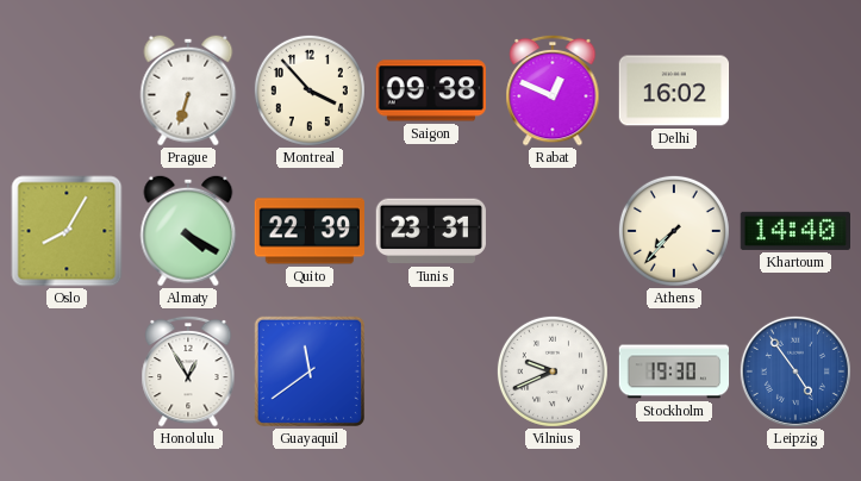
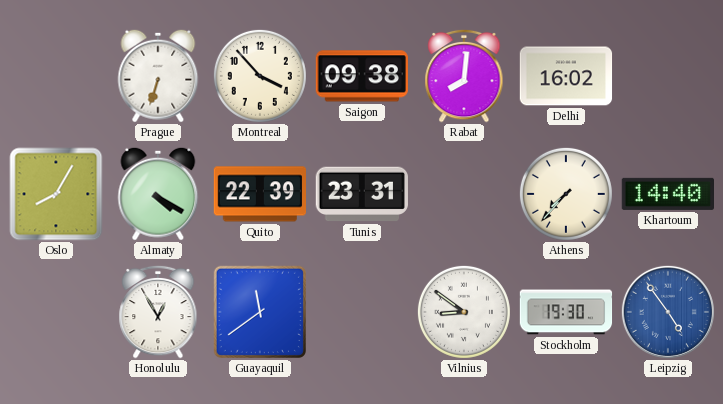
Rabat: 12:49 -> 8:01
Vilnius: 9:41 -> 8:51
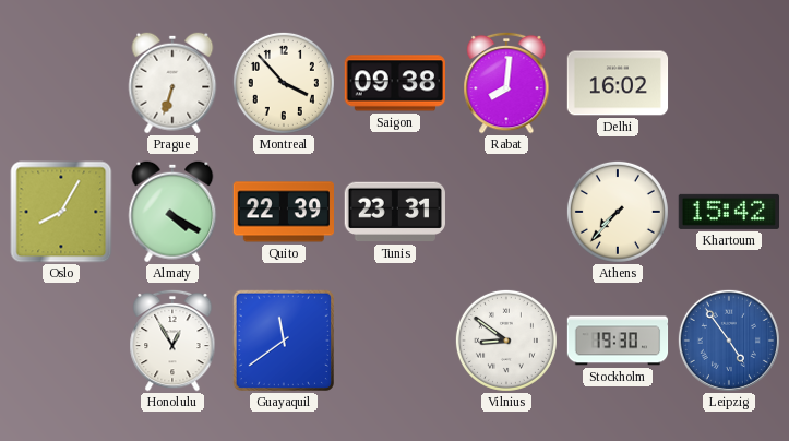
Khartoum: 14:40 -> 15:42
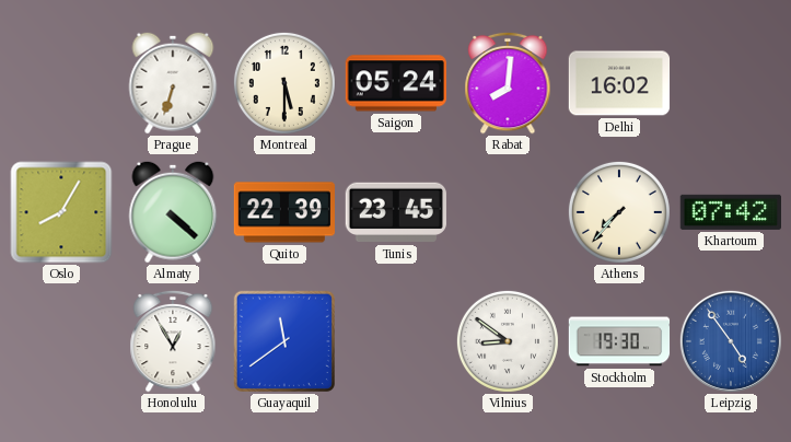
Montreal: 3:53 -> 5:30
Saigon: 09:38 -> 05:24
Almaty: 4:20 -> 4:22
Tunis: 23:31 -> 23:45
Khartoum: 15:42 -> 07:42
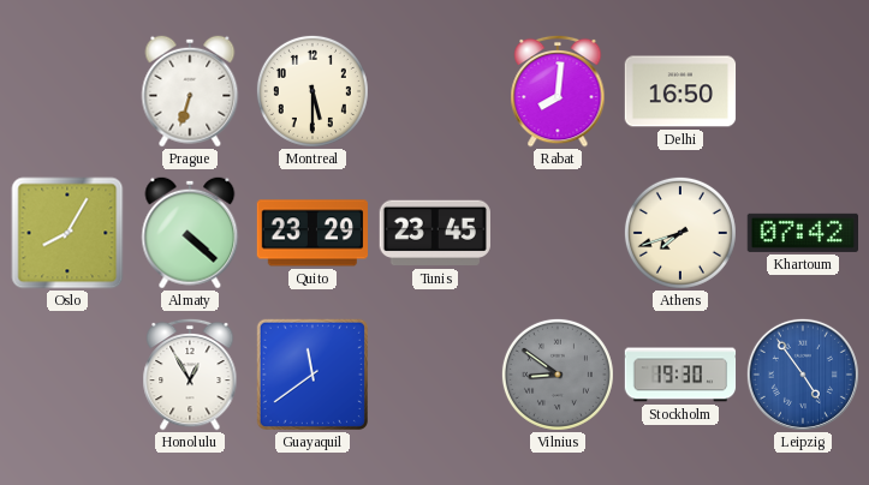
Saigon: 05:24 -> none
Delhi: 16:02 -> 16:50
Quito: 22:39 -> 23:29
Athens: 7:37 -> 7:42
Vilnius dial: white -> grey
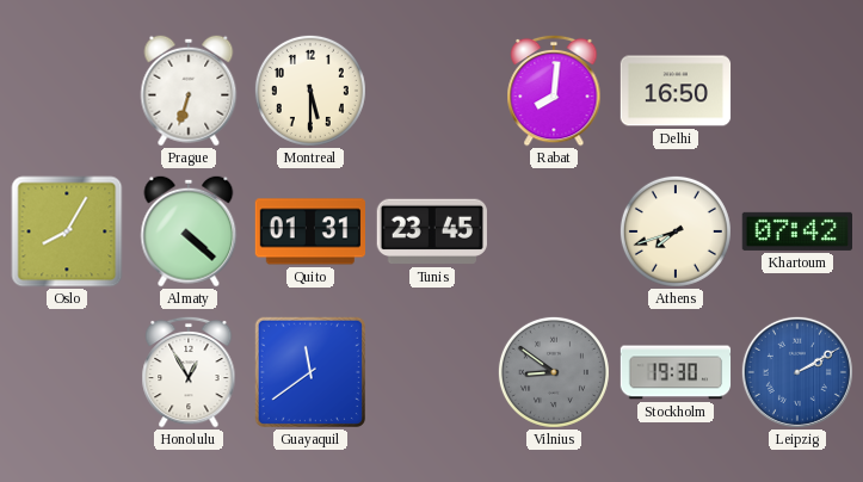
Quito: 23:29 -> 01:31
Leipzig: 4:54 -> 2:10
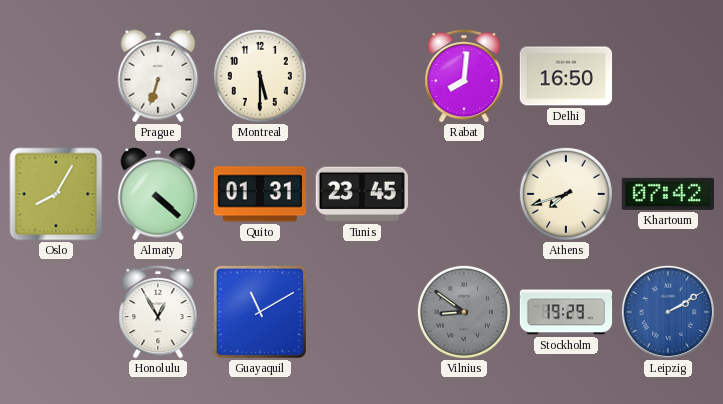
Guayaquil: 11:39 -> 11:10
Stockholm: 19:30 -> 19:29
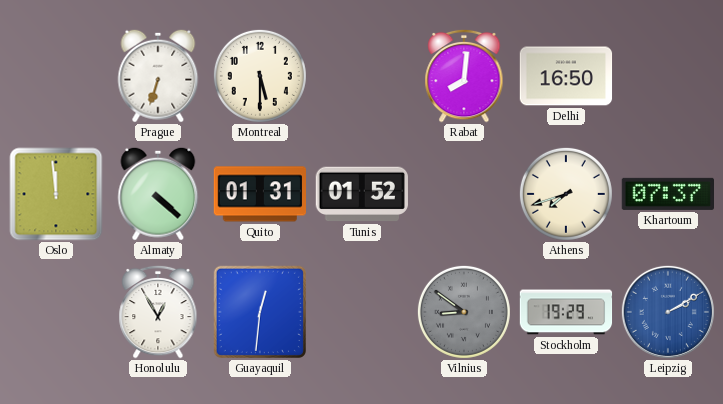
Oslo: 8:05 -> 11:59
Tunis: 23:45 -> 01:52
Khartoum: 07:42 -> 07:37
Guayaquil: 11:10 -> 12:31
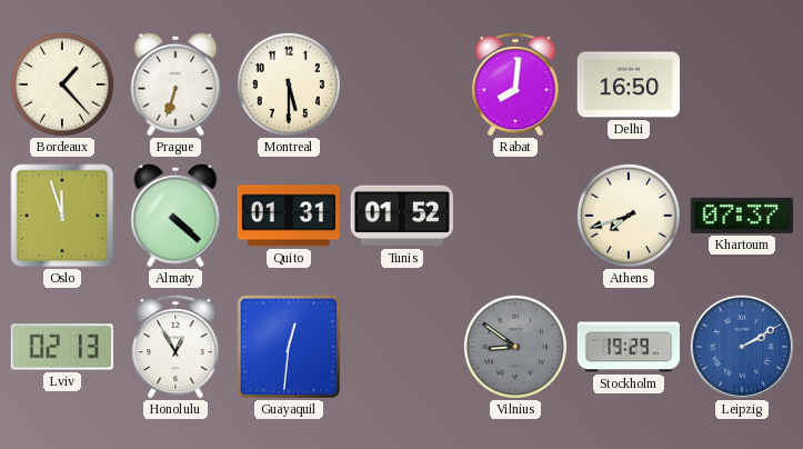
Bordeaux: none -> 1:23
Oslo: 11:59 -> 11:57
Lviv: none -> 02:13
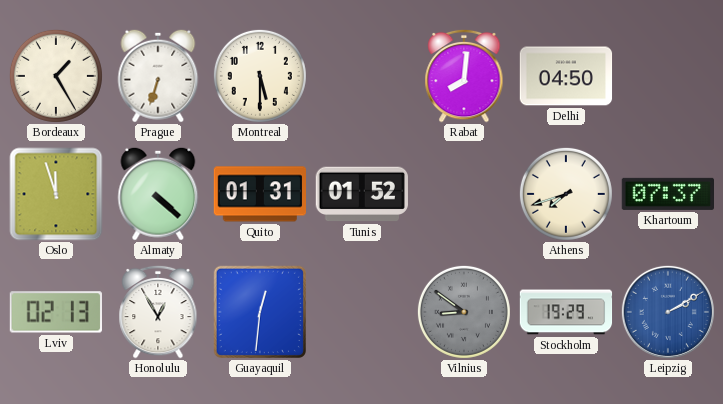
Bordeaux: 1:23 -> 1:25
Delhi: 16:50 -> 04:50
